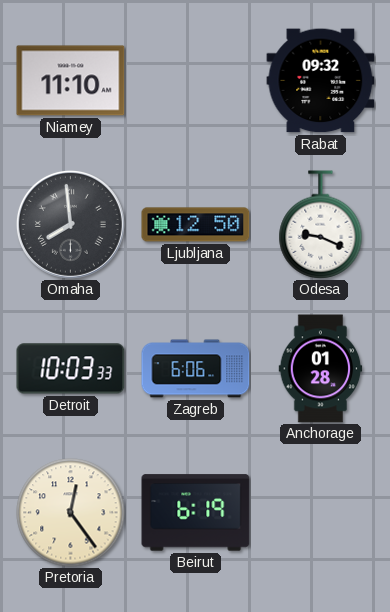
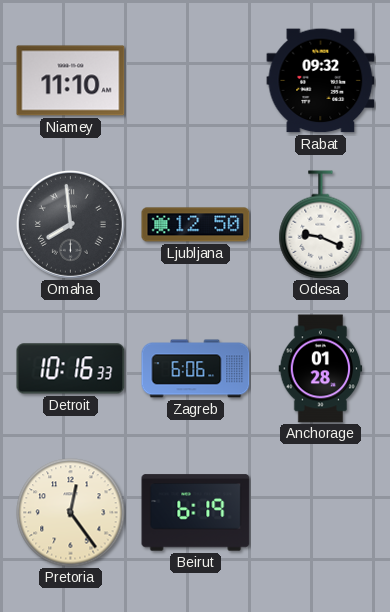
Detroit: 10:03 -> 10:16
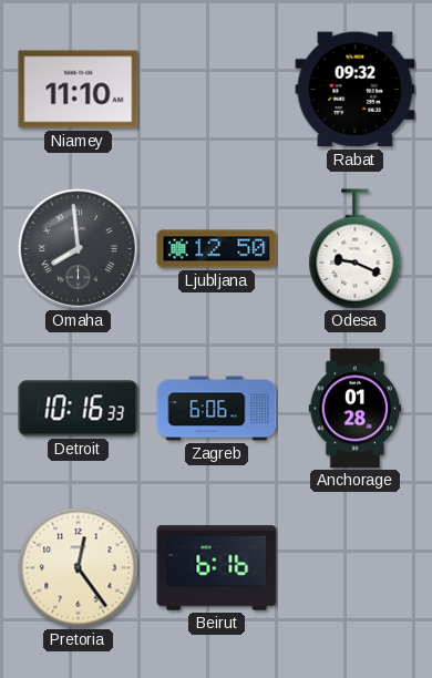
Beirut: 6:19 -> 6:16
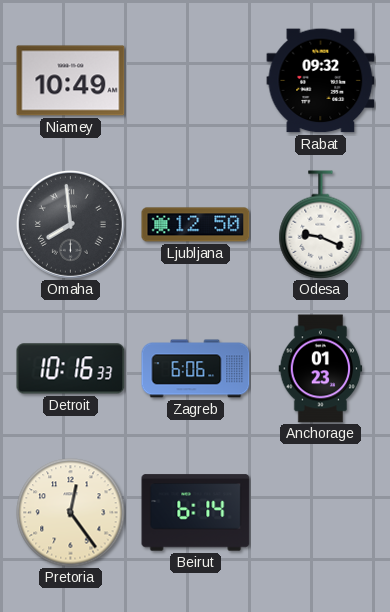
Niamey: 11:10 -> 10:49
Anchorage: 01:28 -> 01:23
Beirut: 6:16 -> 6:14
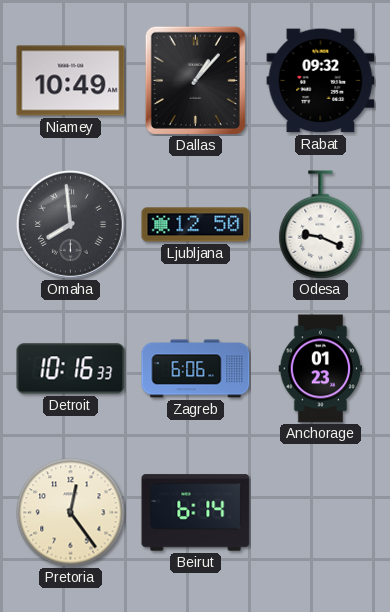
Dallas: none -> 1:07
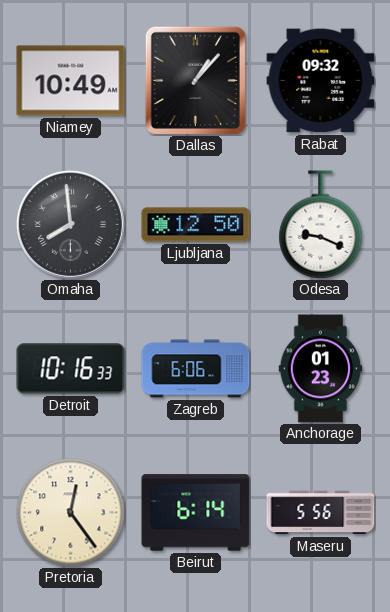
Maseru: none -> 5:56
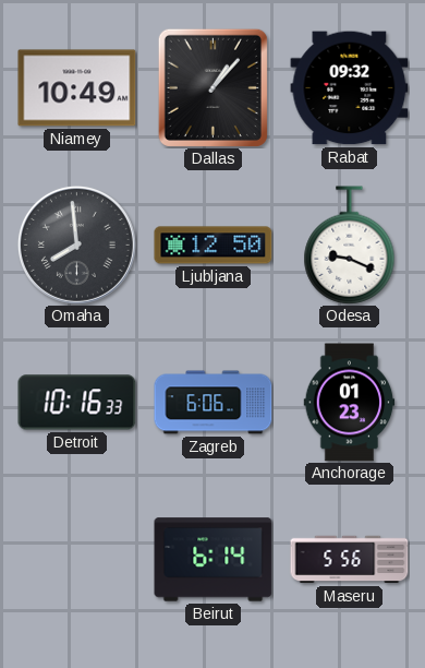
Pretoria: 12:24 -> none
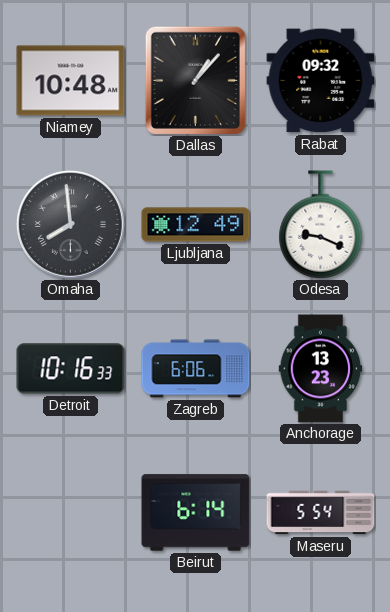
Niamey: 10:49 -> 10:48
Ljubljana: 12:50 -> 12:49
Anchorage: 01:23 -> 13:23
Maseru: 5:56 -> 5:54
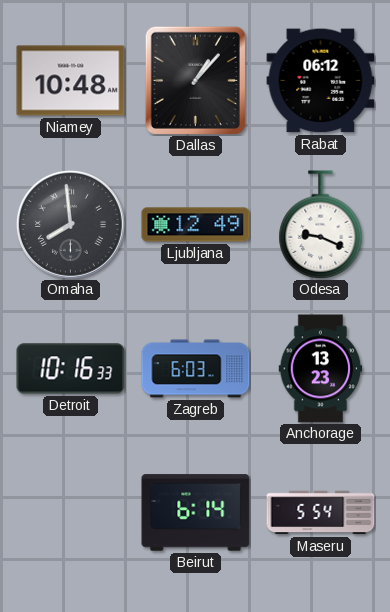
Rabat: 09:32 -> 06:12
Zagreb: 6:06 -> 6:03
